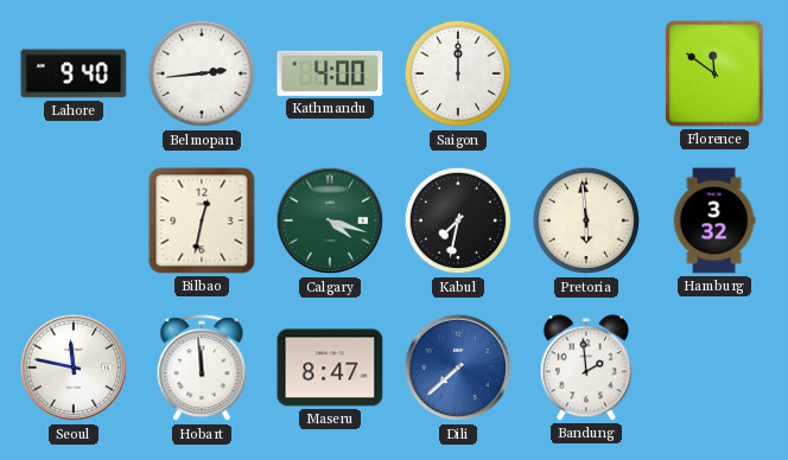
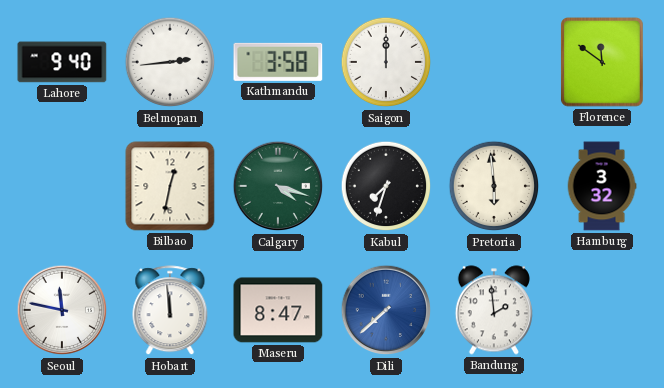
Kathmandu: 4:00 -> 3:58
Kabul: 7:32 -> 7:33
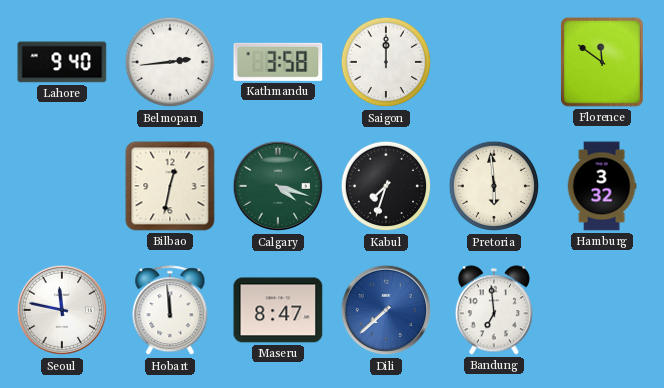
Bandung: 1:59 -> 6:59
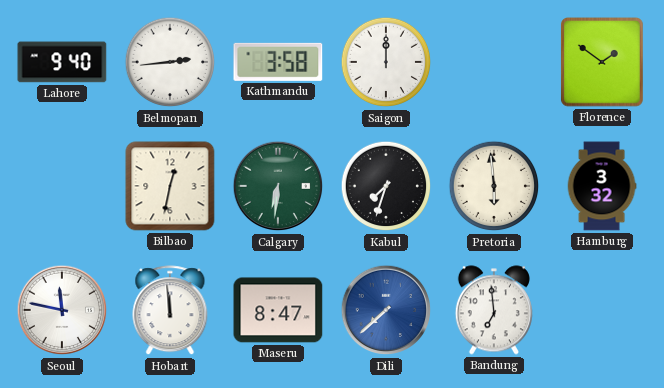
Florence: 11:51 -> 1:51
Calgary: 4:18 -> 6:31
